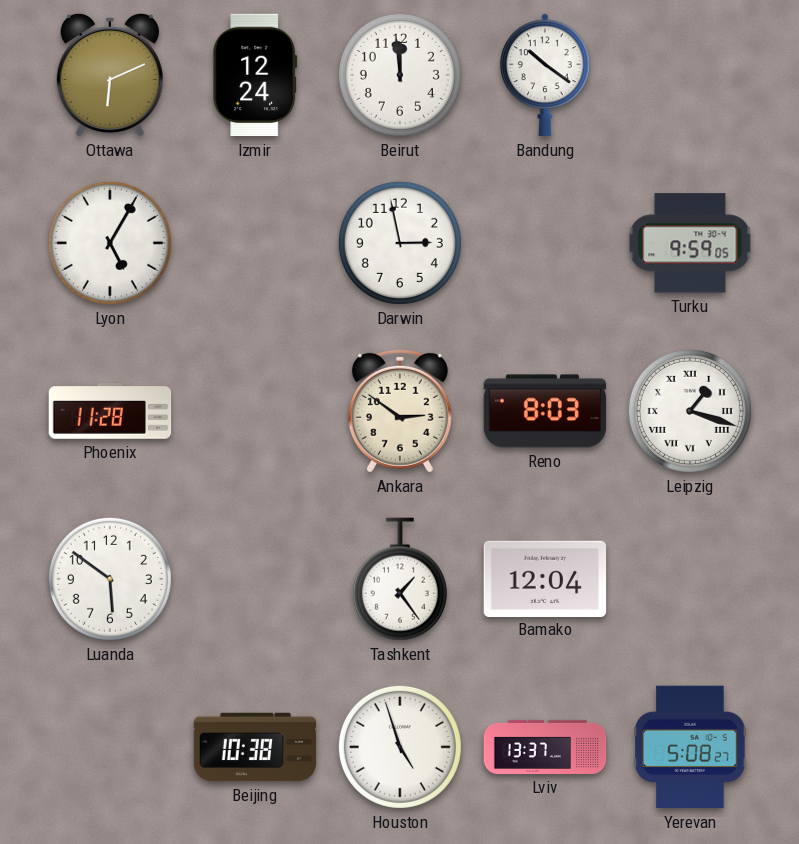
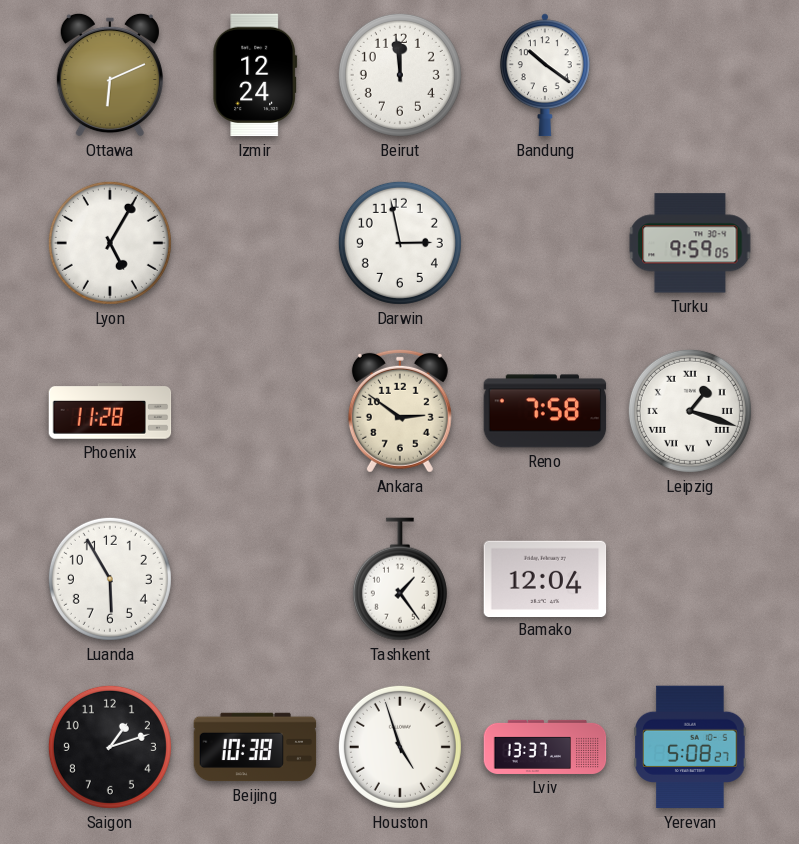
Reno: 8:03 -> 7:58
Luanda: 5:51 -> 5:55
Saigon: none -> 1:12
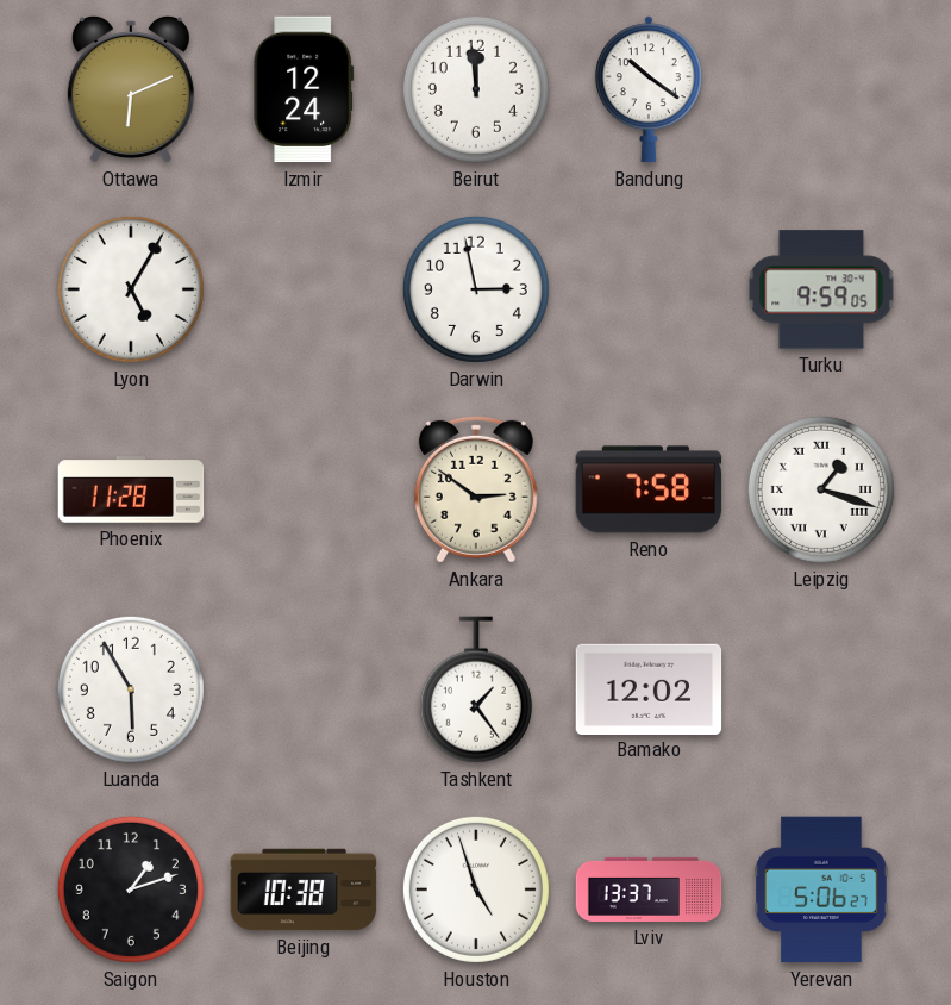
Bamako: 12:04 -> 12:02
Yerevan: 5:08 -> 5:06
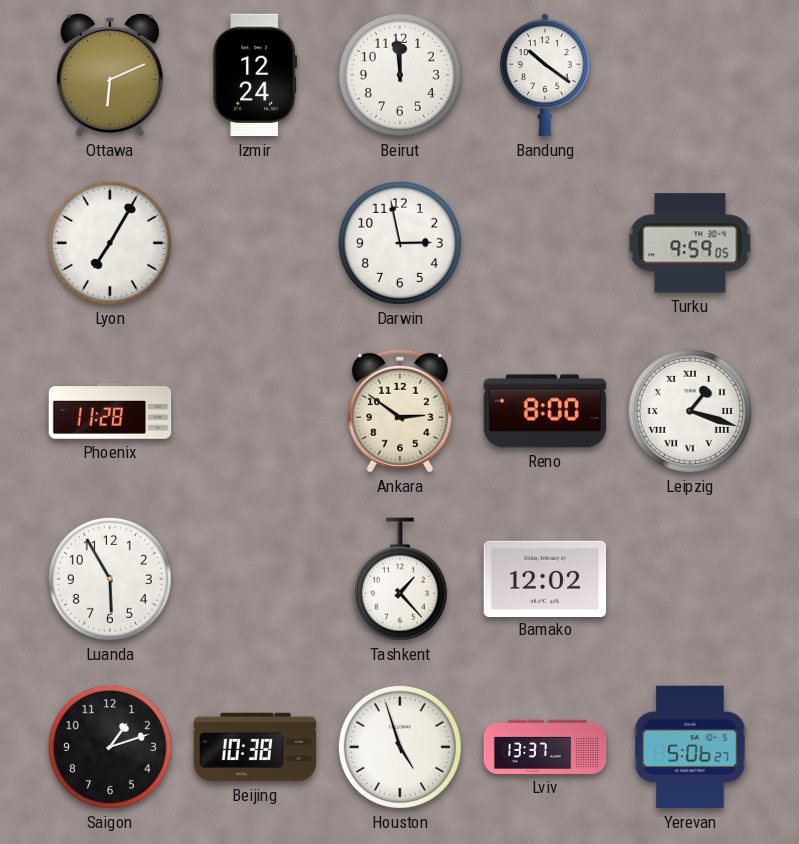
Lyon: 5:05 -> 7:05
Reno: 7:58 -> 8:00
Tashkent: 1:24 -> 1:23
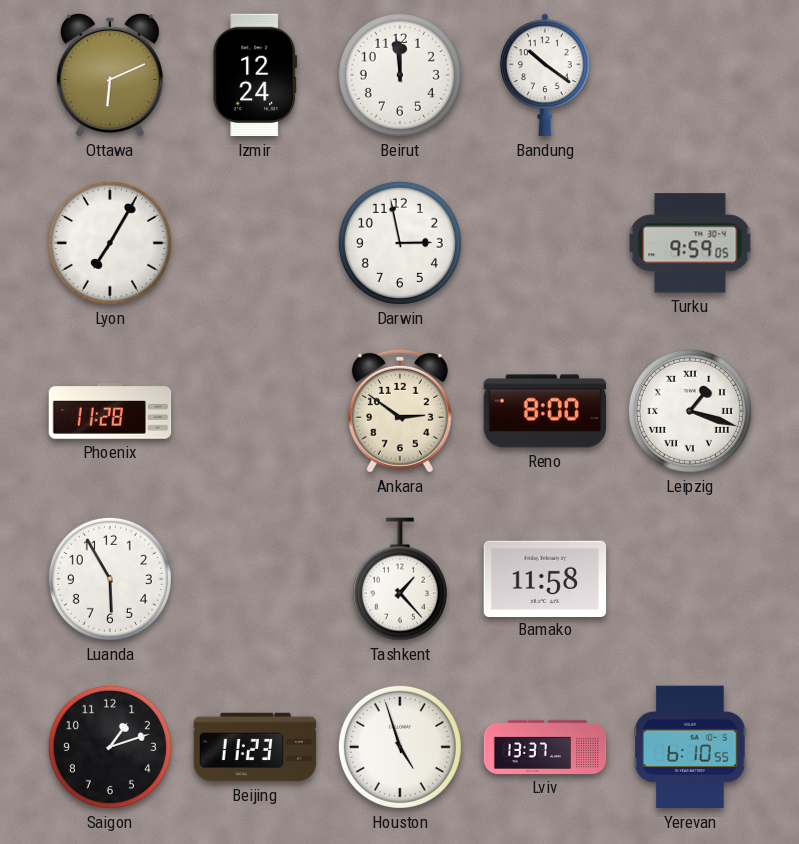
Bamako: 12:02 -> 11:58
Beijing: 10:38 -> 11:23
Yerevan: 5:06 -> 6:10
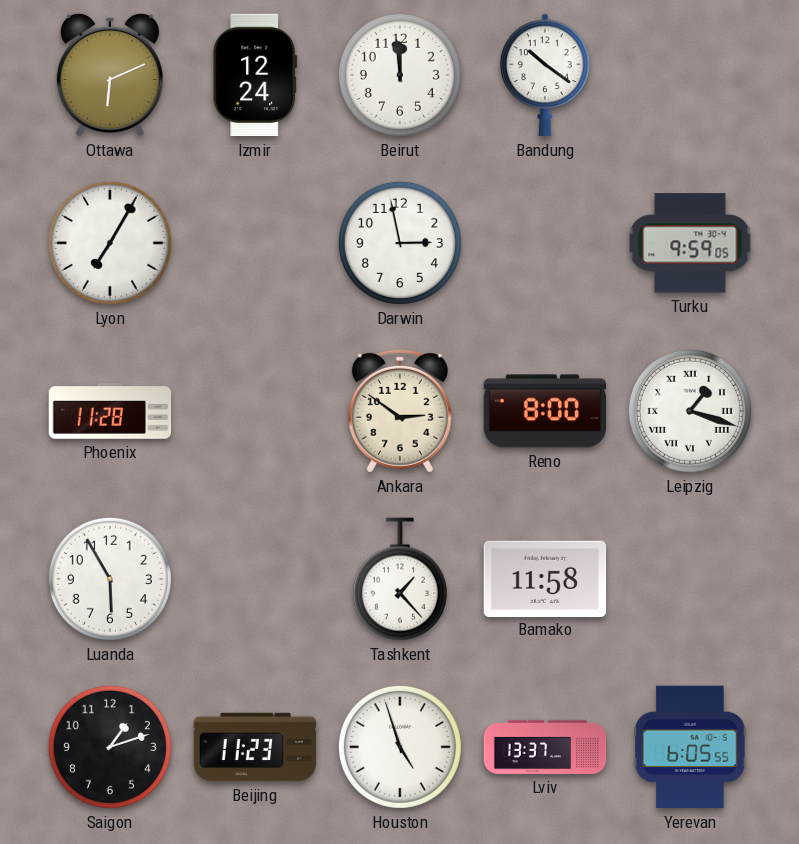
Yerevan: 6:10 -> 6:05
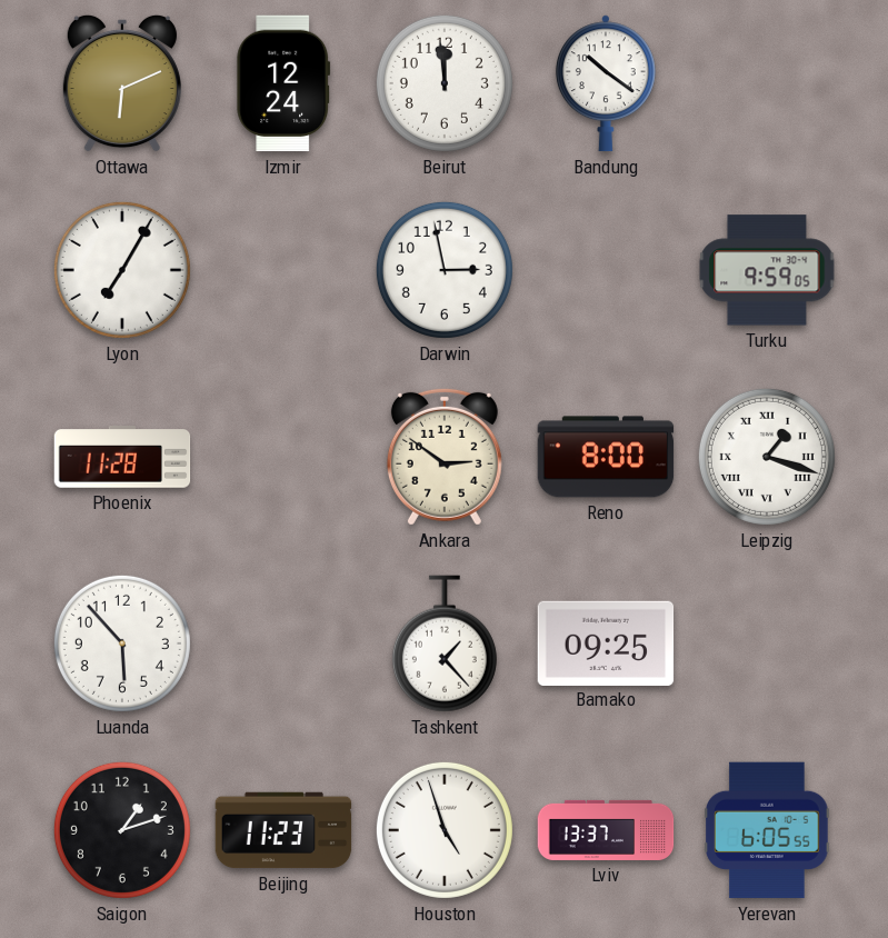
Luanda: 5:55 -> 5:53
Bamako: 11:58 -> 09:25
